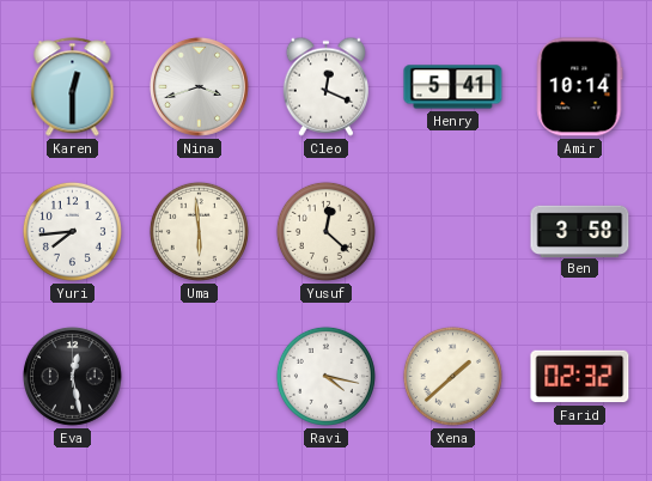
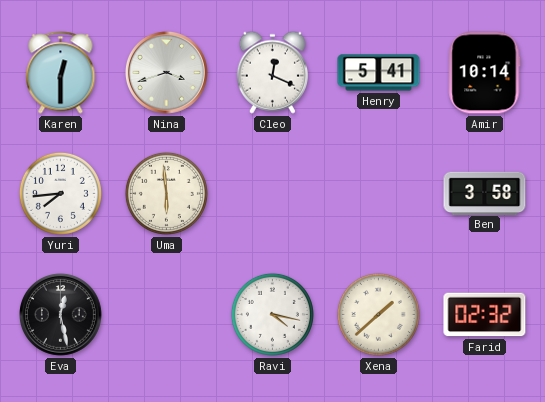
Yusuf: 12:22 -> none
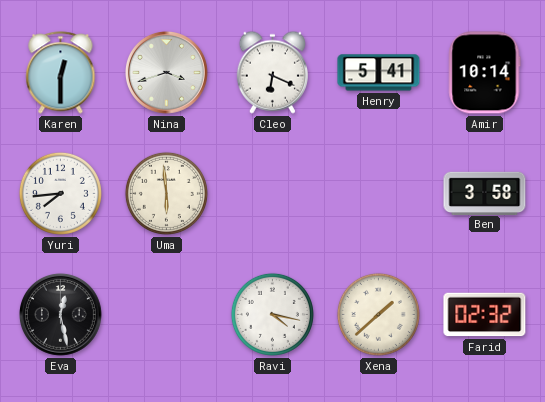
Cleo: 12:19 -> 6:19
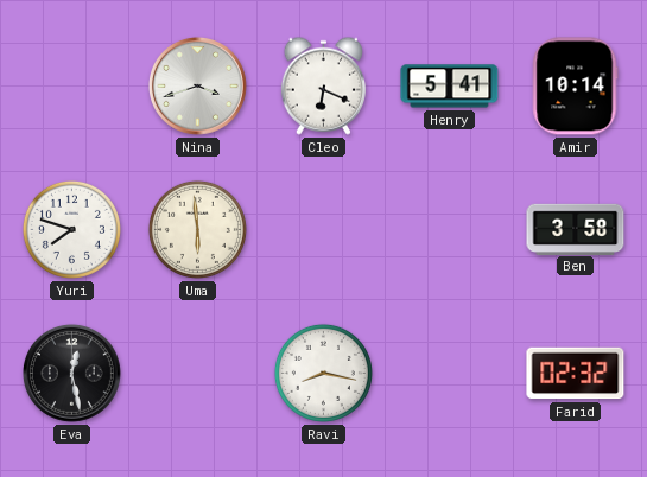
Karen: 12:30 -> none
Yuri: 7:44 -> 7:48
Ravi: 4:17 -> 8:17
Xena: 1:38 -> none
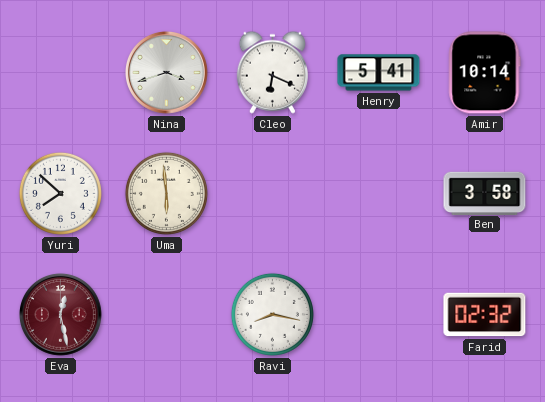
Yuri: 7:48 -> 7:52
Eva dial: black -> burgundy
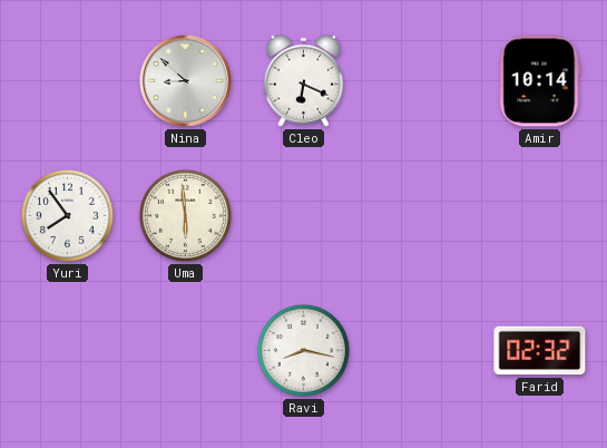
Nina: 3:42 -> 8:52
Henry: 5:41 -> none
Yuri: 7:52 -> 7:54
Ben: 3:58 -> none
Eva: 12:28 -> none
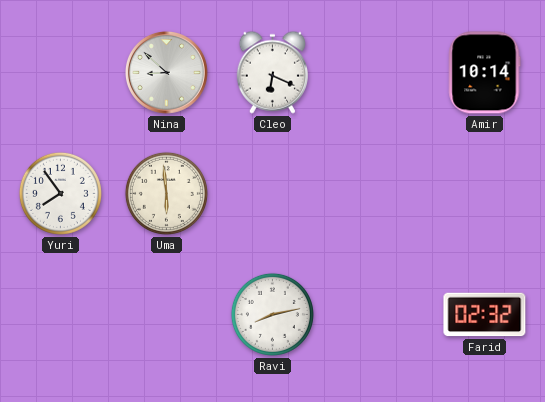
Ravi: 8:17 -> 8:13
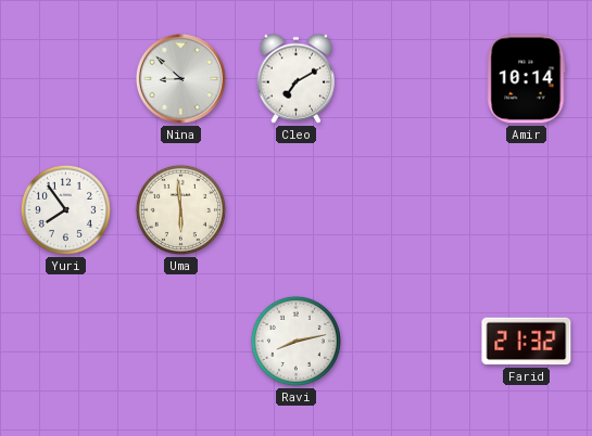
Cleo: 6:19 -> 7:10
Farid: 02:32 -> 21:32
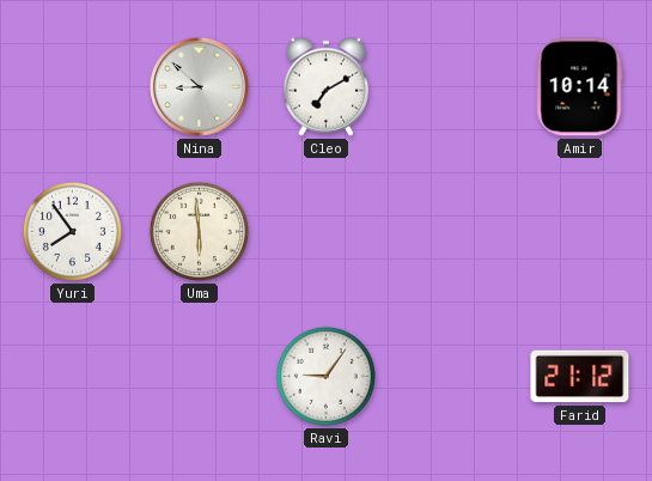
Ravi: 8:13 -> 9:06
Farid: 21:32 -> 21:12
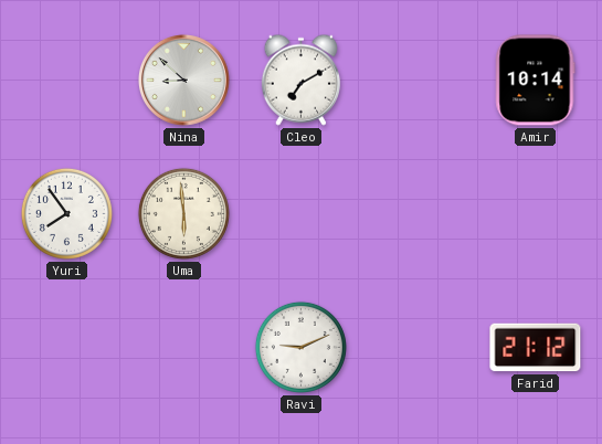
Ravi: 9:06 -> 9:11
